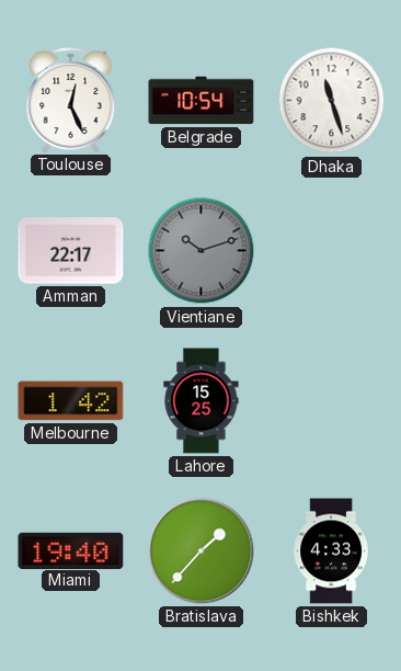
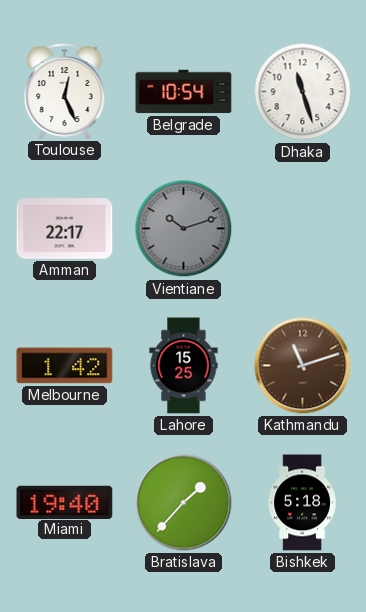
Kathmandu: none -> 11:12
Bishkek: 4:33 -> 5:18
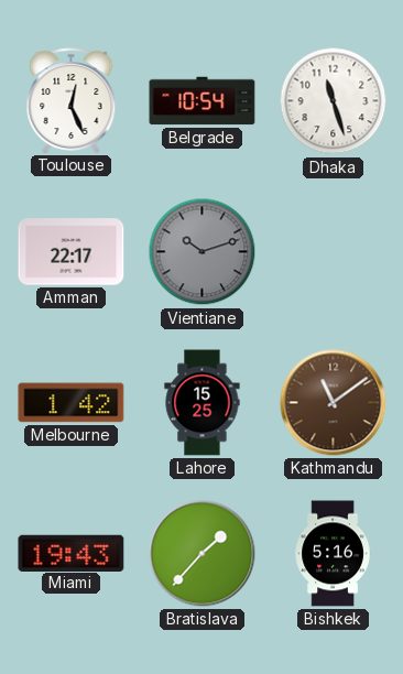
Kathmandu: 11:12 -> 11:09
Miami: 19:40 -> 19:43
Bishkek: 5:18 -> 5:16
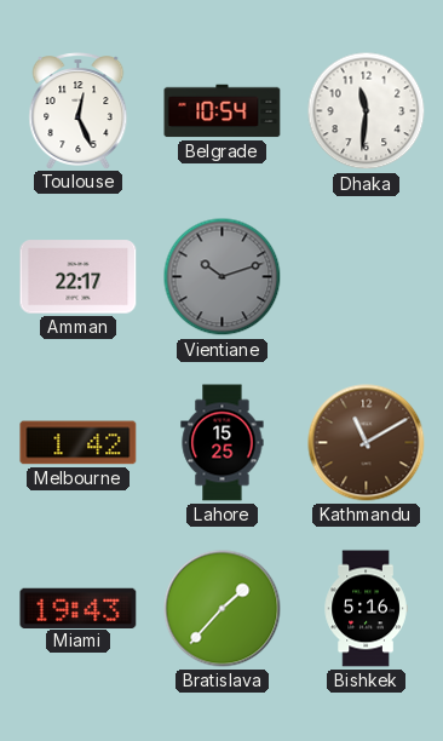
Dhaka: 11:27 -> 11:31
Kathmandu: 11:09 -> 11:10
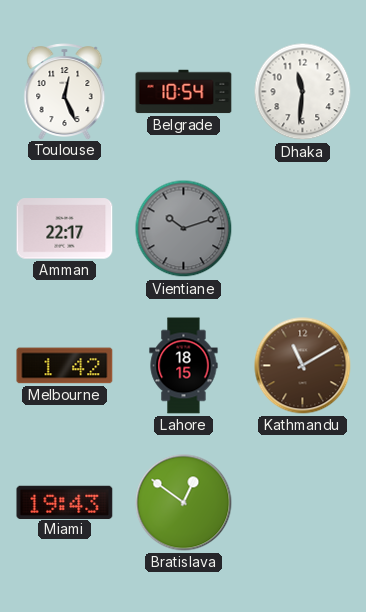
Lahore: 15:25 -> 18:15
Bratislava: 1:37 -> 12:51
Bishkek: 5:16 -> none
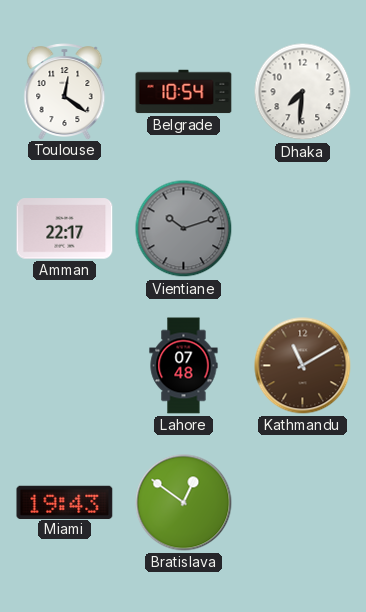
Toulouse: 12:26 -> 12:21
Dhaka: 11:31 -> 7:31
Melbourne: 1:42 -> none
Lahore: 18:15 -> 07:48
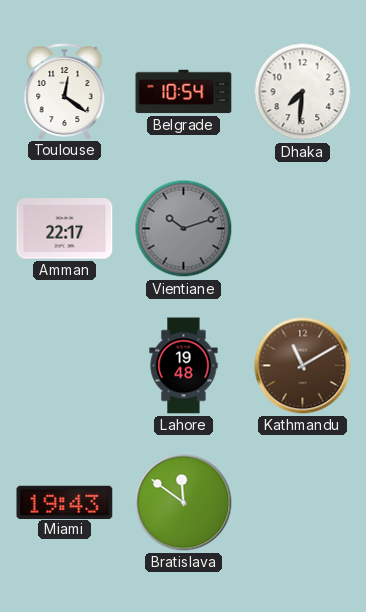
Lahore: 07:48 -> 19:48
Bratislava: 12:51 -> 11:51
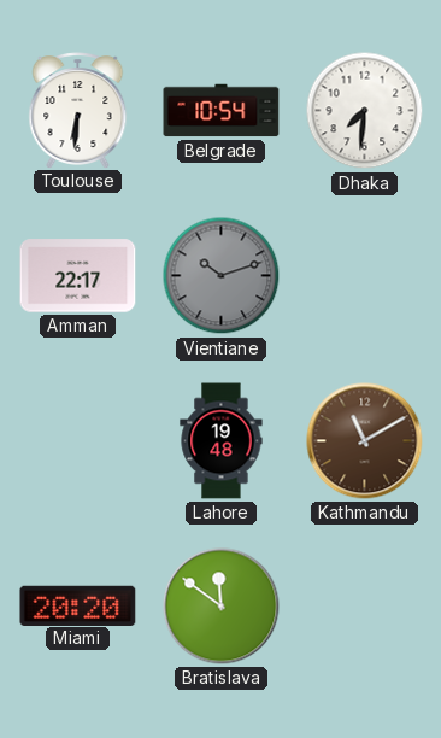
Toulouse: 12:21 -> 6:31
Miami: 19:43 -> 20:20
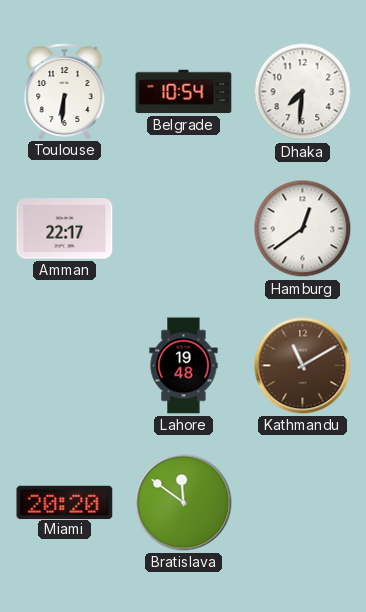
Vientiane: 10:12 -> none
Hamburg: none -> 12:39
